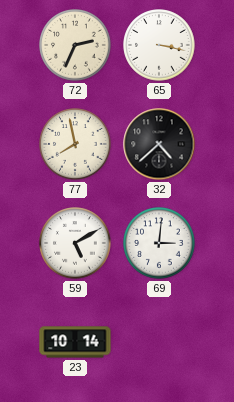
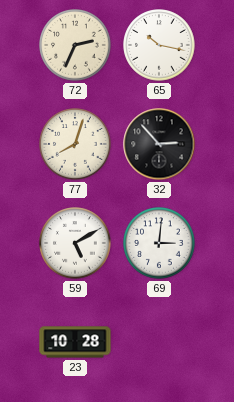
65: 3:17 -> 10:17
77: 7:58 -> 8:03
32: 4:38 -> 2:53
23: 10:14 -> 10:28
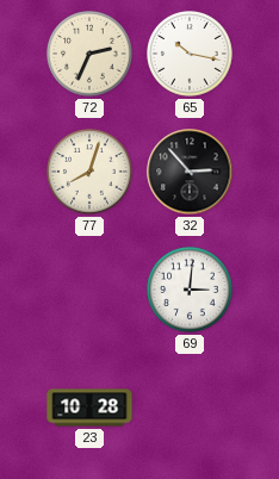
59: 5:10 -> none
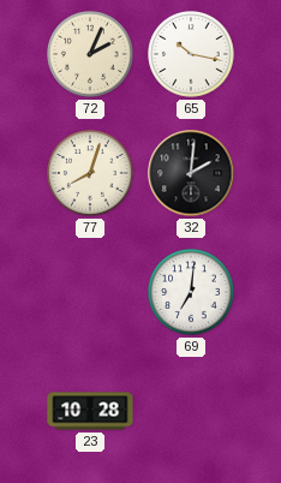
72: 2:34 -> 2:04
32: 2:53 -> 2:01
69: 3:01 -> 7:01
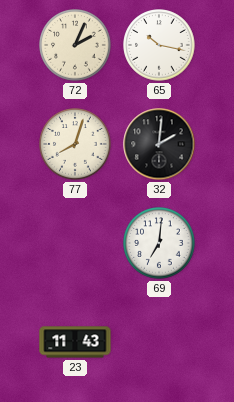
23: 10:28 -> 11:43
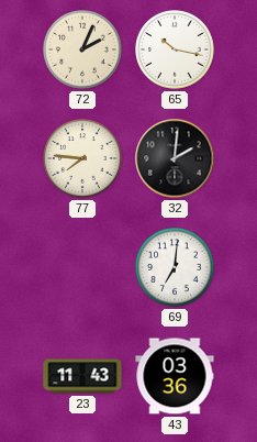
77: 8:03 -> 7:46
43: none -> 03:36
